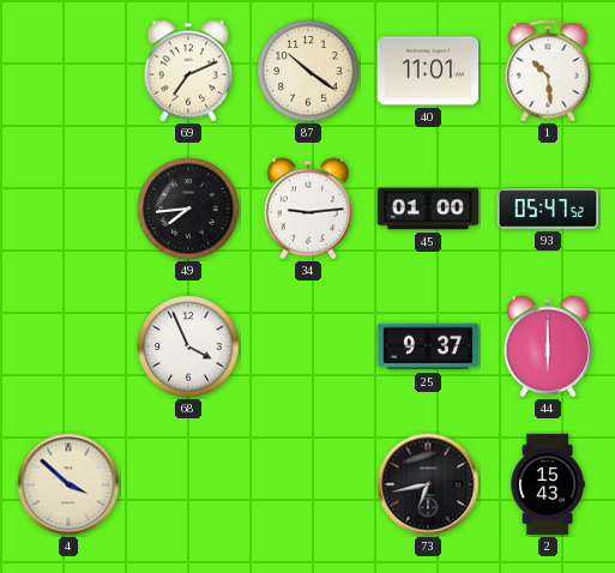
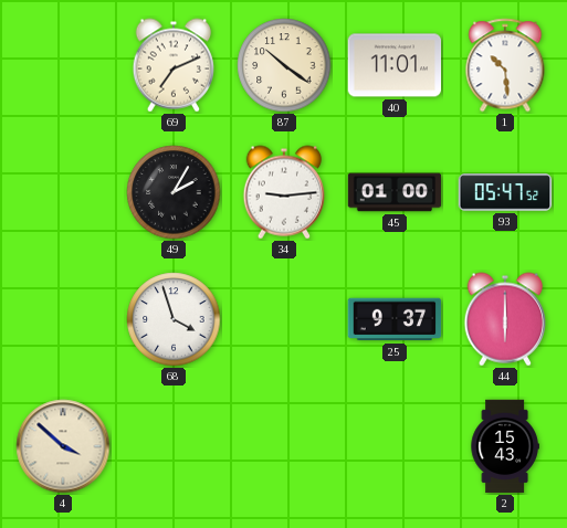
49: 7:44 -> 2:05
68: 3:56 -> 3:57
73: 6:43 -> none
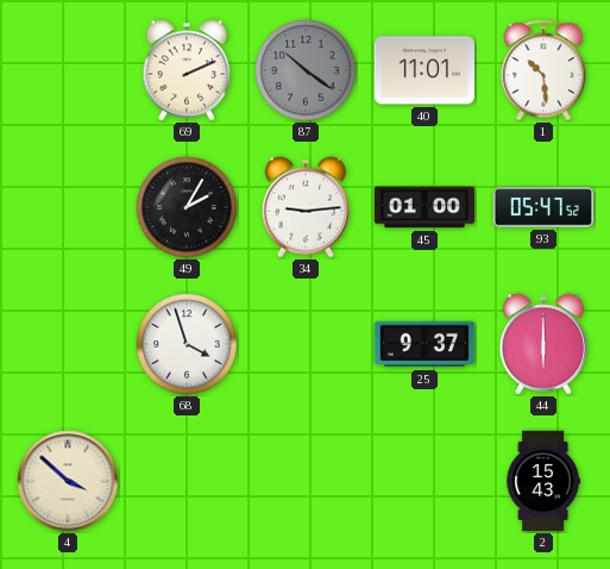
69: 7:11 -> 2:11
87 dial: cream -> grey
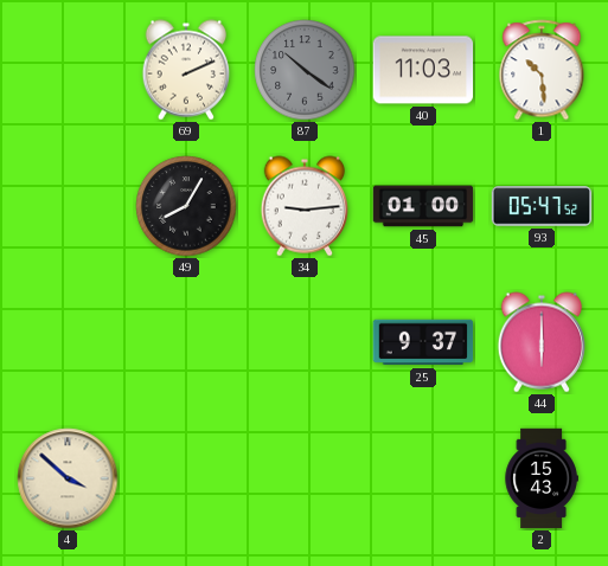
40: 11:01 -> 11:03
49: 2:05 -> 8:05
68: 3:57 -> none
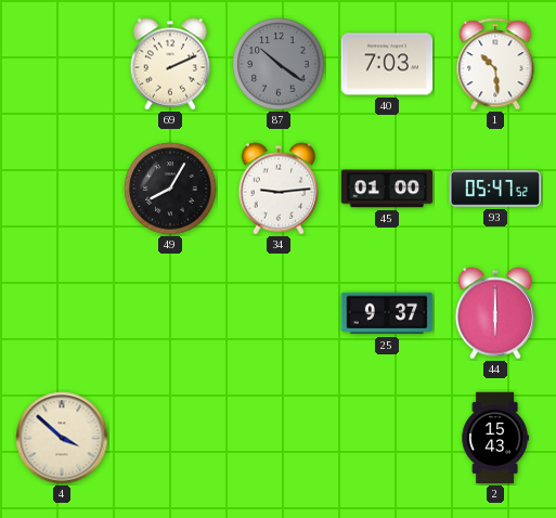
40: 11:03 -> 7:03
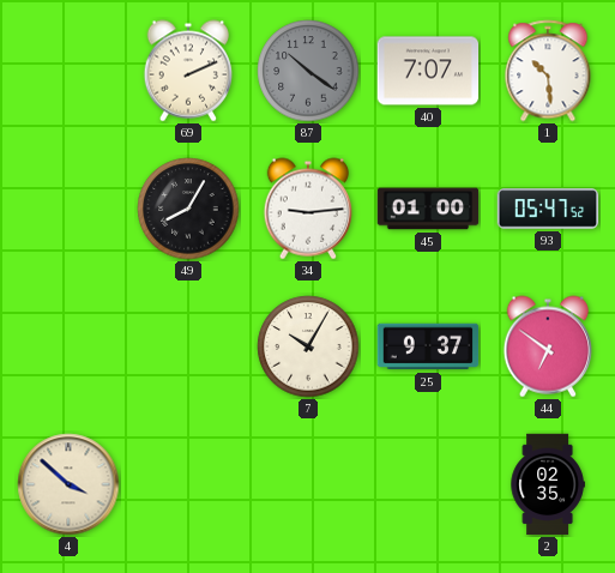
40: 7:03 -> 7:07
7: none -> 10:05
44: 6:00 -> 6:51
2: 15:43 -> 02:35
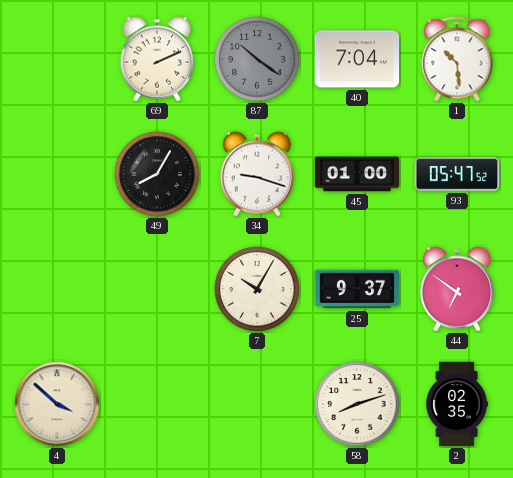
40: 7:07 -> 7:04
34: 9:14 -> 9:18
58: none -> 8:12
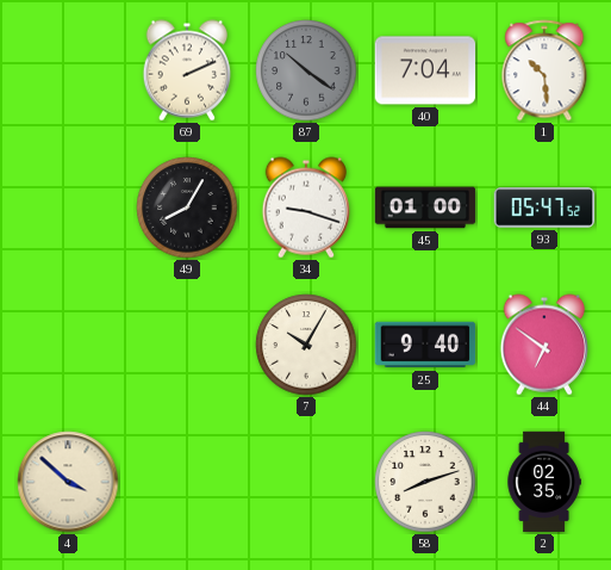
25: 9:37 -> 9:40
